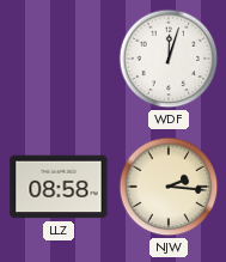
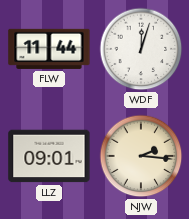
FLW: none -> 11:44
LLZ: 08:58 -> 09:01
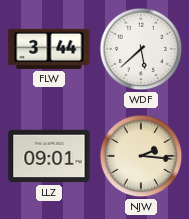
FLW: 11:44 -> 3:44
WDF: 12:03 -> 5:38
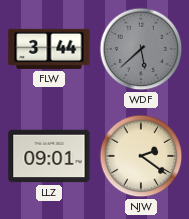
WDF dial: white -> grey
NJW: 2:16 -> 2:21
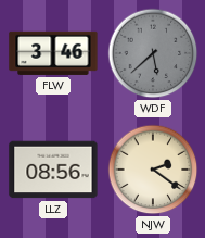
FLW: 3:44 -> 3:46
LLZ: 09:01 -> 08:56
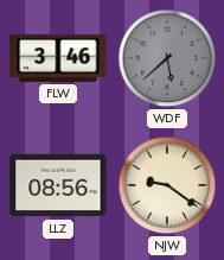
NJW: 2:21 -> 9:21
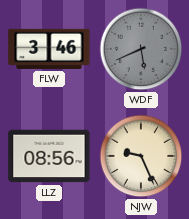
WDF: 5:38 -> 5:41
NJW: 9:21 -> 9:26
